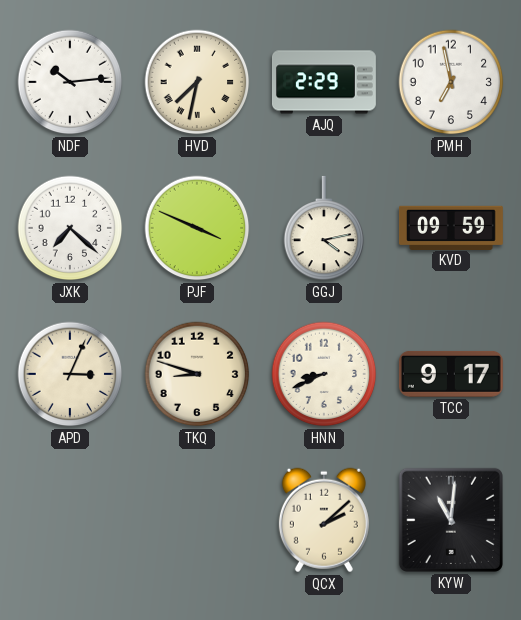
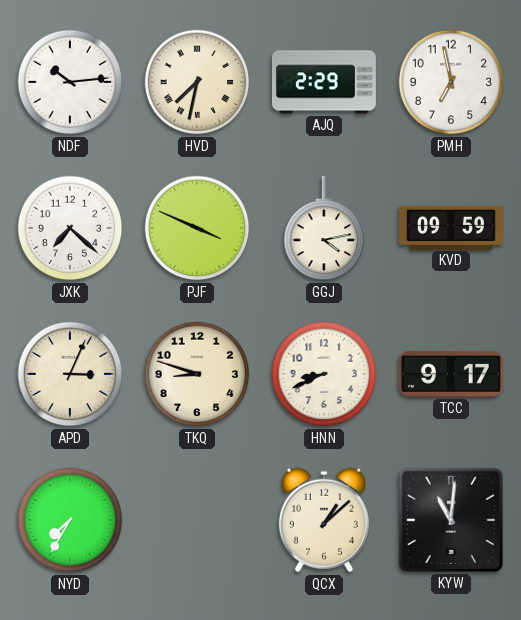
NYD: none -> 7:35
QCX: 2:08 -> 1:08
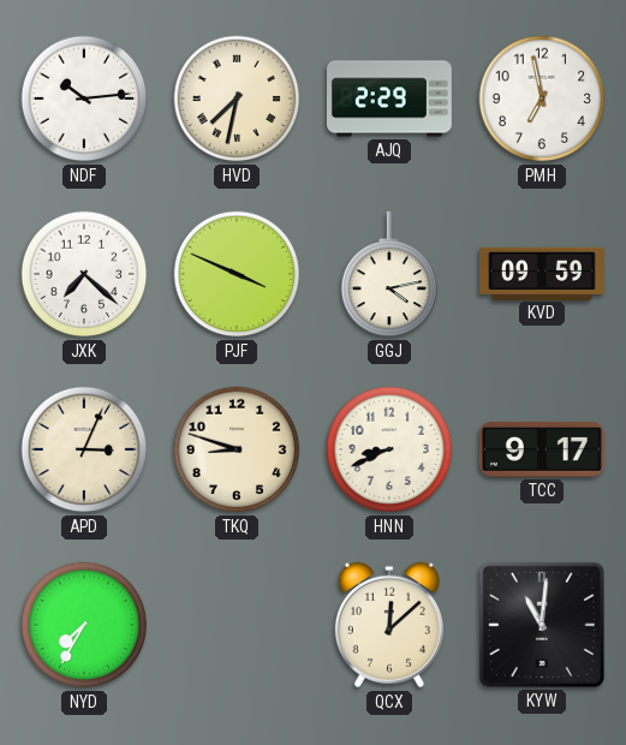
QCX: 1:08 -> 12:08
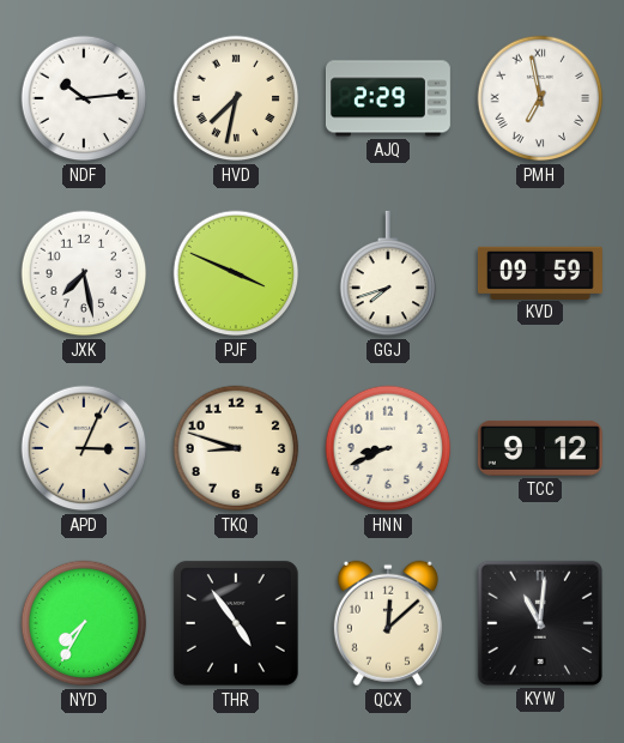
PMH numerals: Arabic -> Roman
JXK: 7:22 -> 7:28
GGJ: 4:13 -> 7:42
TCC: 9:17 -> 9:12
THR: none -> 4:54
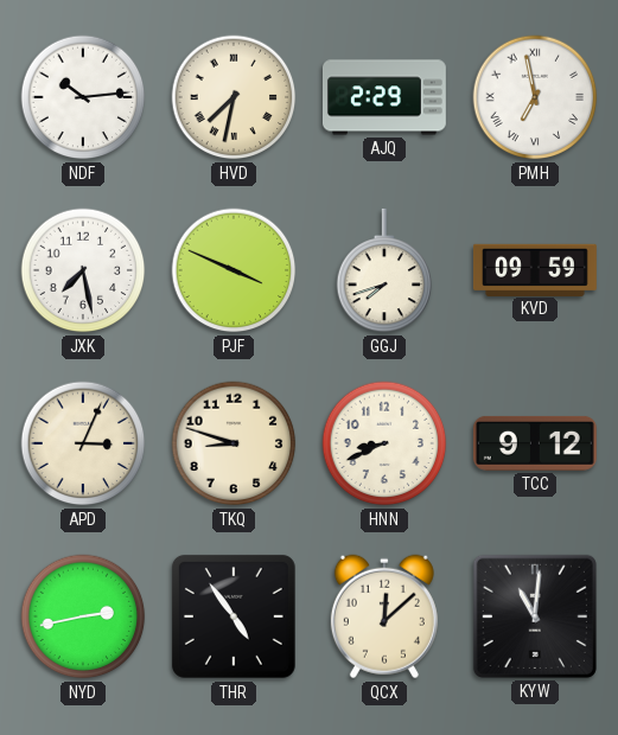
NYD: 7:35 -> 2:43
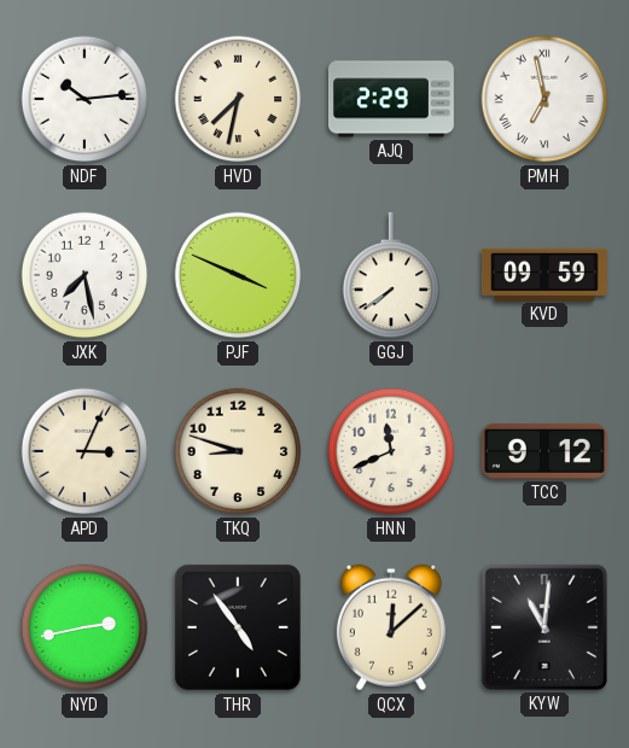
GGJ: 7:42 -> 7:39
HNN: 8:41 -> 11:41
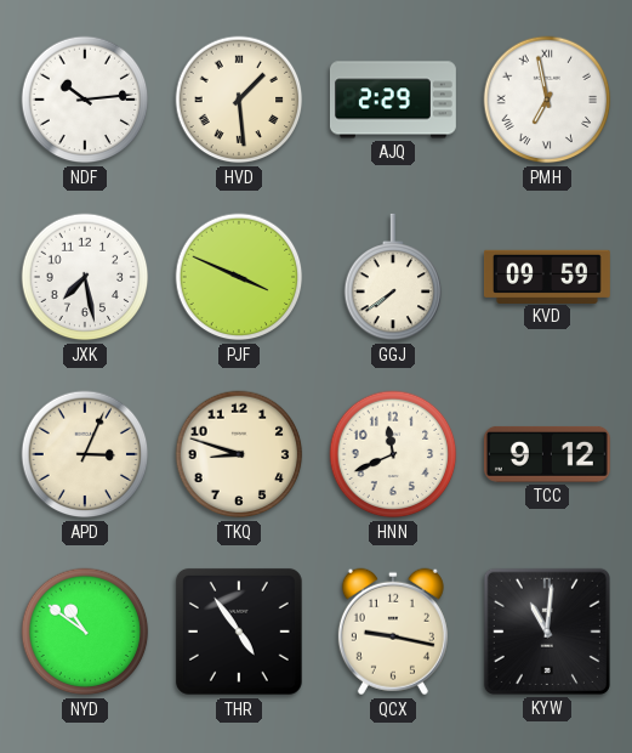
HVD: 7:32 -> 1:29
NYD: 2:43 -> 10:51
QCX: 12:08 -> 9:17
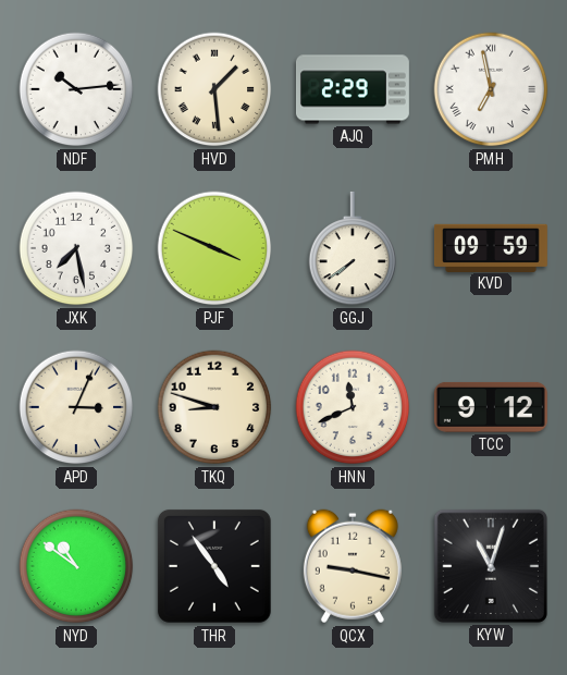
KYW: 11:01 -> 11:03
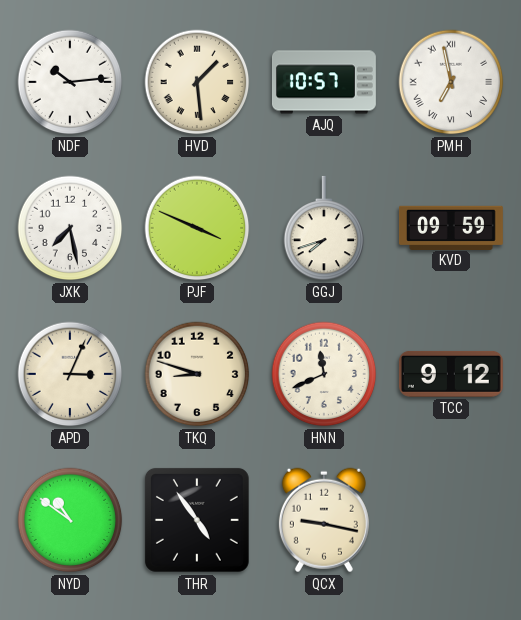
AJQ: 2:29 -> 10:57
GGJ: 7:39 -> 7:42
KYW: 11:03 -> none
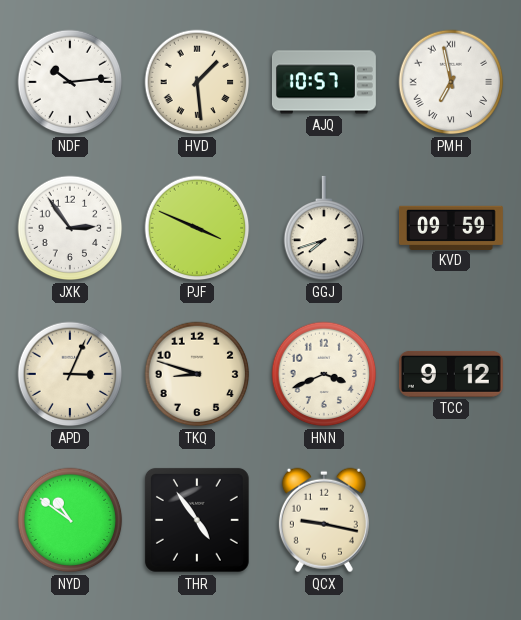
JXK: 7:28 -> 2:54
HNN: 11:41 -> 3:41
